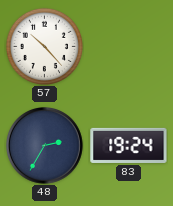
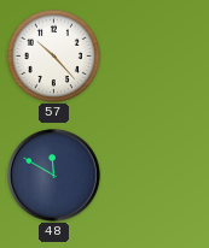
48: 2:35 -> 11:50
83: 19:24 -> none
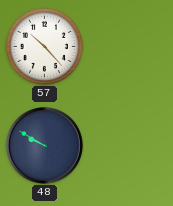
48: 11:50 -> 9:50
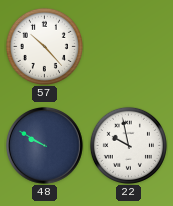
22: none -> 9:58
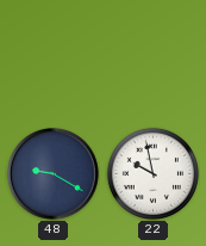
57: 10:23 -> none
48: 9:50 -> 9:20
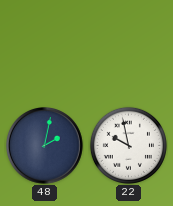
48: 9:20 -> 2:02
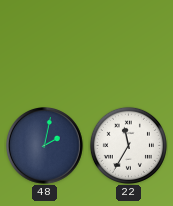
22: 9:58 -> 11:35
